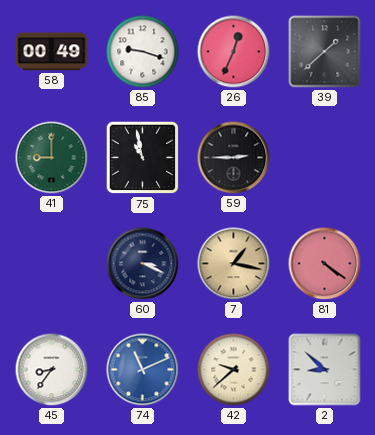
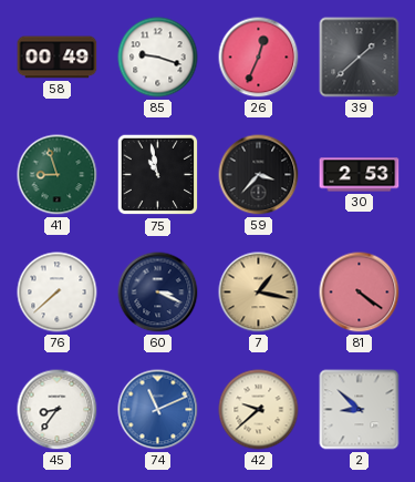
41: 9:00 -> 8:57
59: 2:45 -> 3:37
30: none -> 2:53
76: none -> 7:38
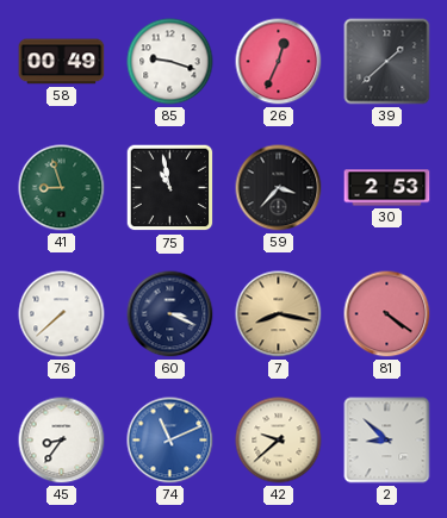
7: 1:17 -> 8:17
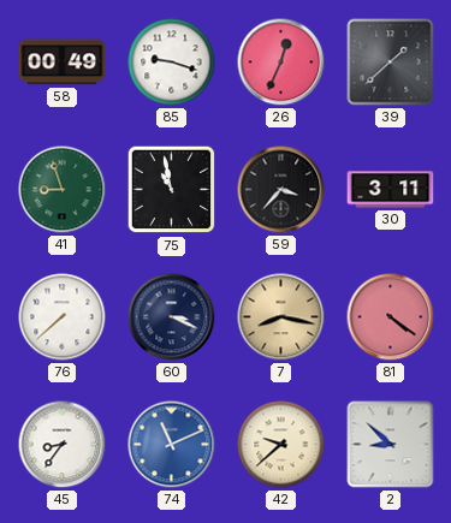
30: 2:53 -> 3:11
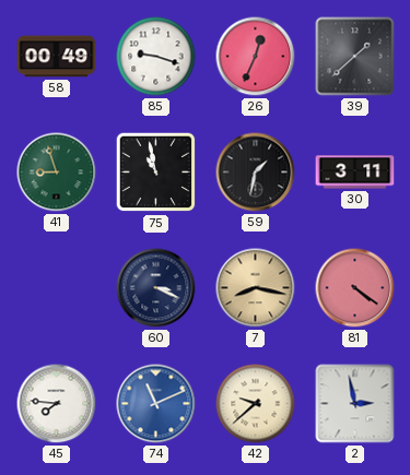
59: 3:37 -> 1:32
76: 7:38 -> none
45: 8:36 -> 7:46
2: 8:52 -> 2:58
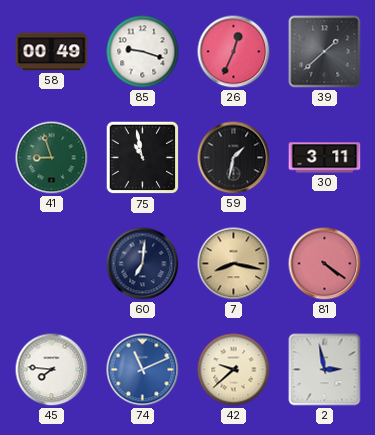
60: 3:19 -> 7:01
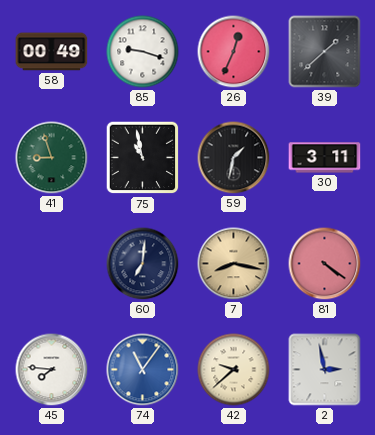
74: 11:11 -> 11:06
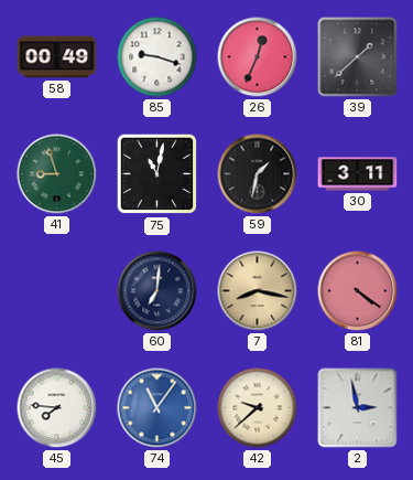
75: 10:58 -> 11:02
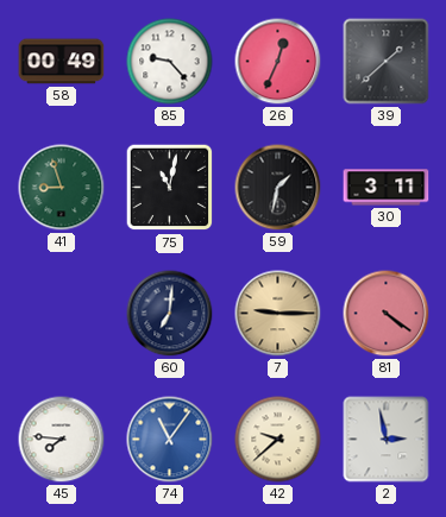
85: 9:18 -> 9:23
7: 8:17 -> 9:15
